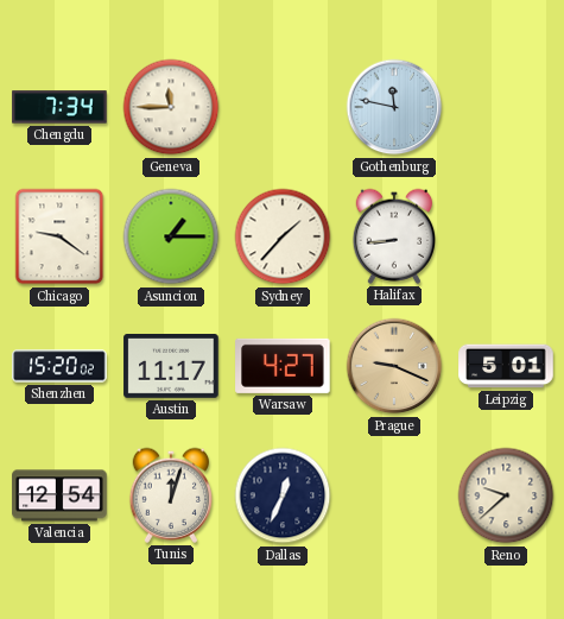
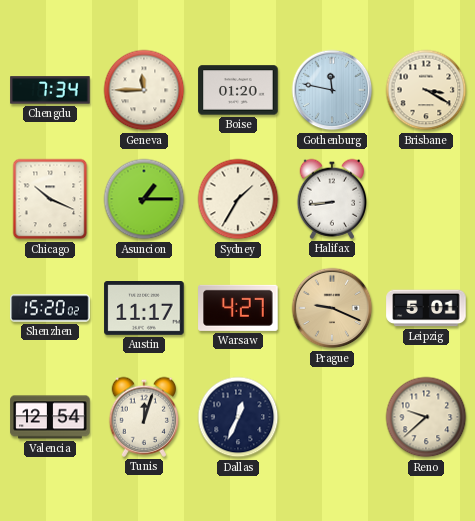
Boise: none -> 01:20
Brisbane: none -> 3:20
Chicago: 9:21 -> 10:19
Sydney: 1:37 -> 1:35
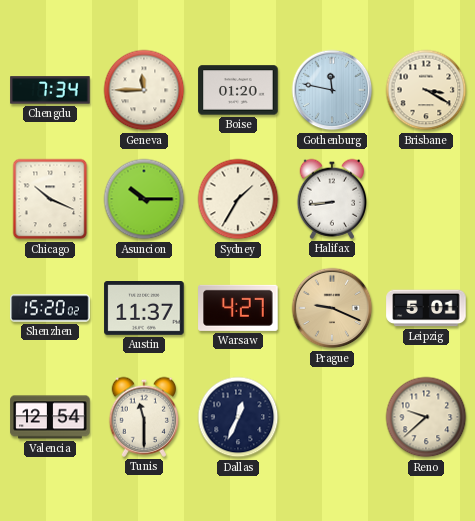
Asuncion: 1:15 -> 10:15
Austin: 11:17 -> 11:37
Tunis: 12:03 -> 11:30
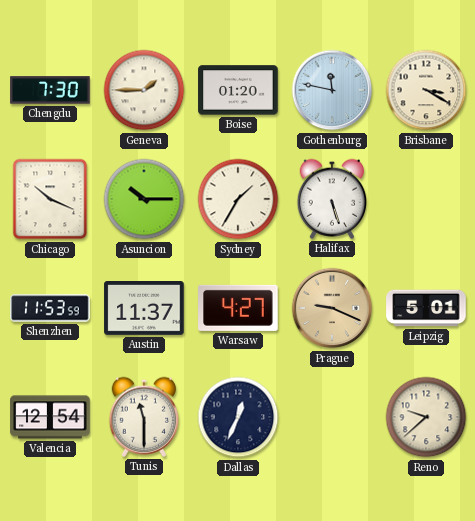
Chengdu: 7:34 -> 7:30
Geneva: 11:45 -> 1:45
Halifax: 8:44 -> 5:27
Shenzhen: 15:20 -> 11:53
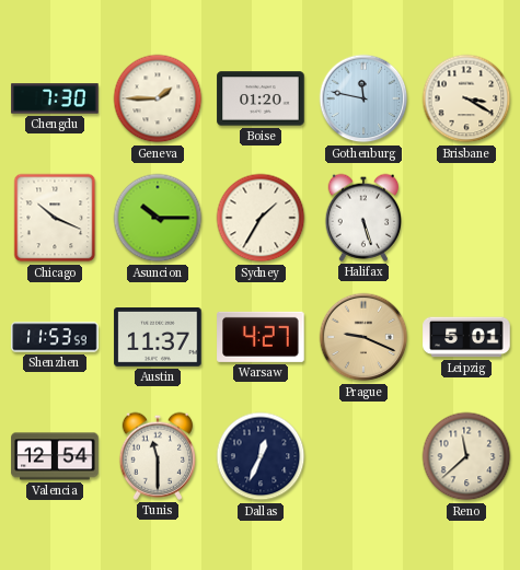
Reno: 9:38 -> 11:38
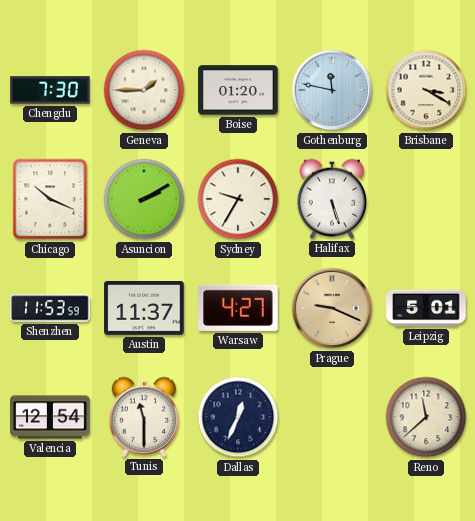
Asuncion: 10:15 -> 2:10
Sydney: 1:35 -> 9:35
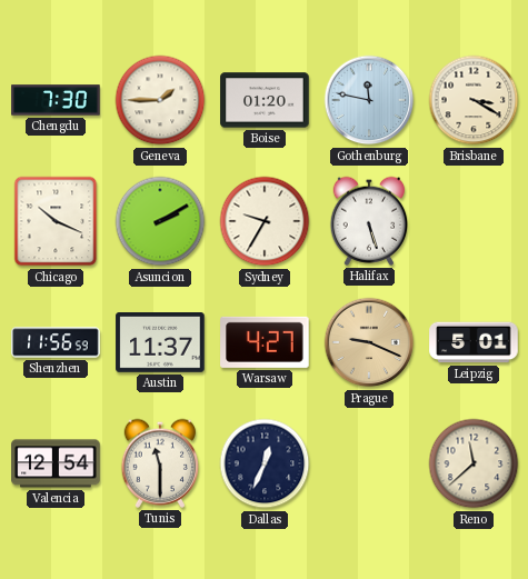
Shenzhen: 11:53 -> 11:56
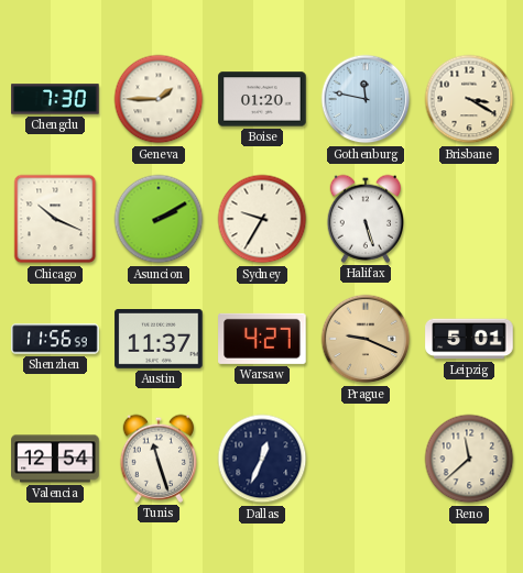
Tunis: 11:30 -> 11:27
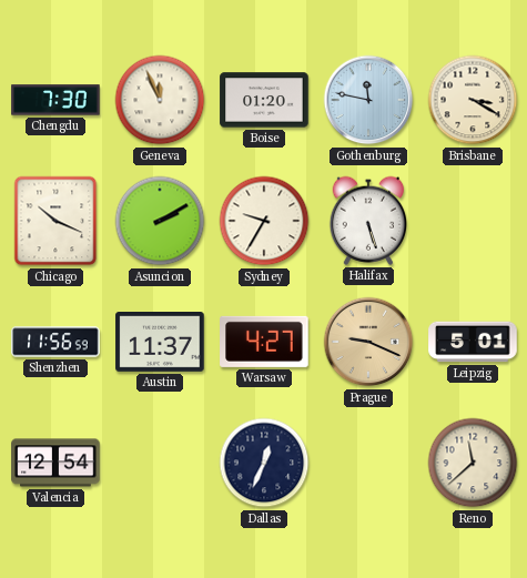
Geneva: 1:45 -> 11:56
Tunis: 11:27 -> none
